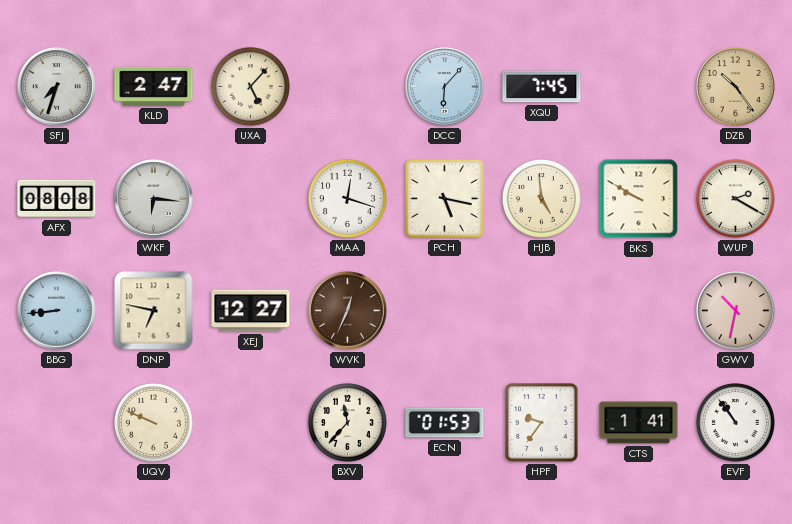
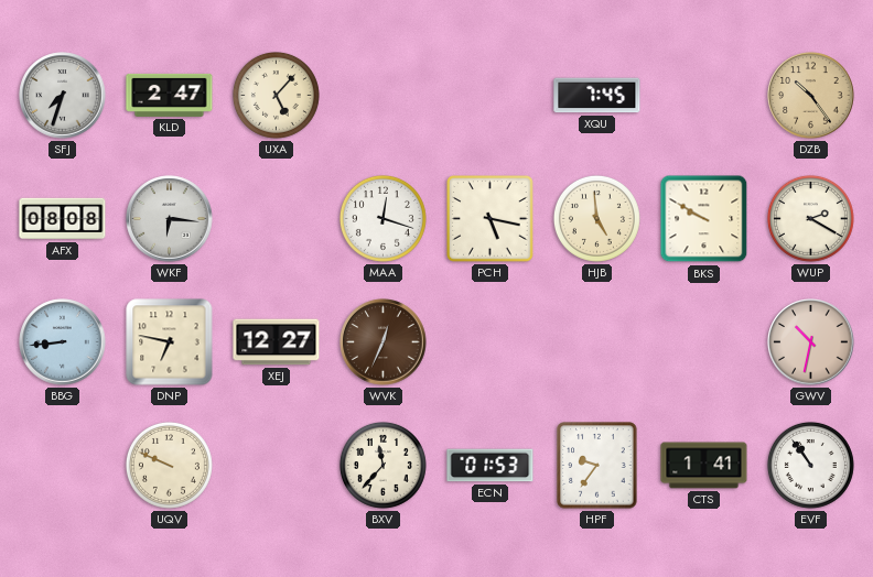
DCC: 6:07 -> none
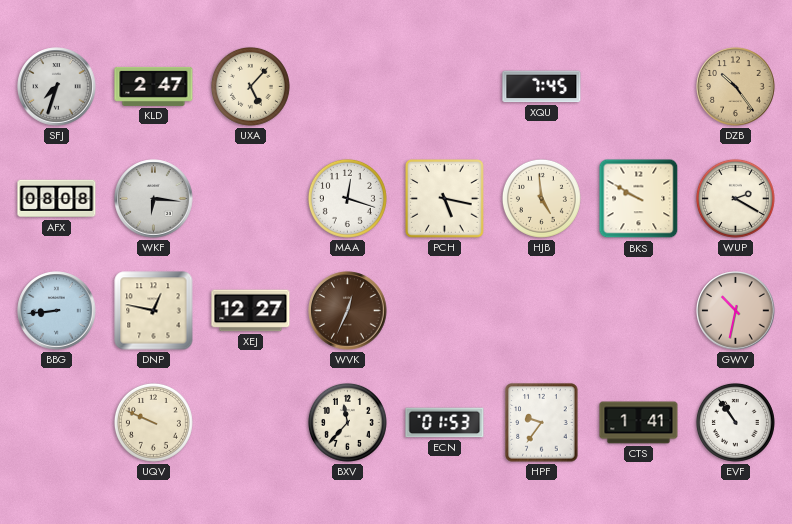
DNP: 6:47 -> 12:47
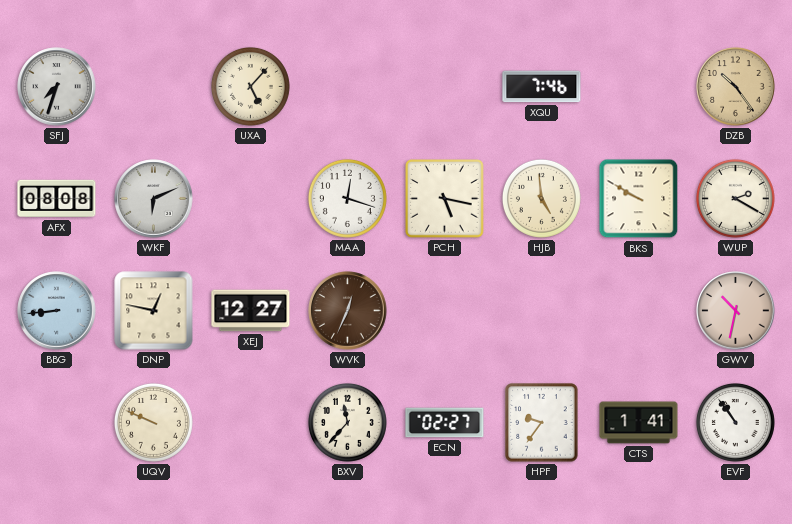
KLD: 2:47 -> none
XQU: 7:45 -> 7:46
WKF: 6:16 -> 6:11
ECN: 01:53 -> 02:27
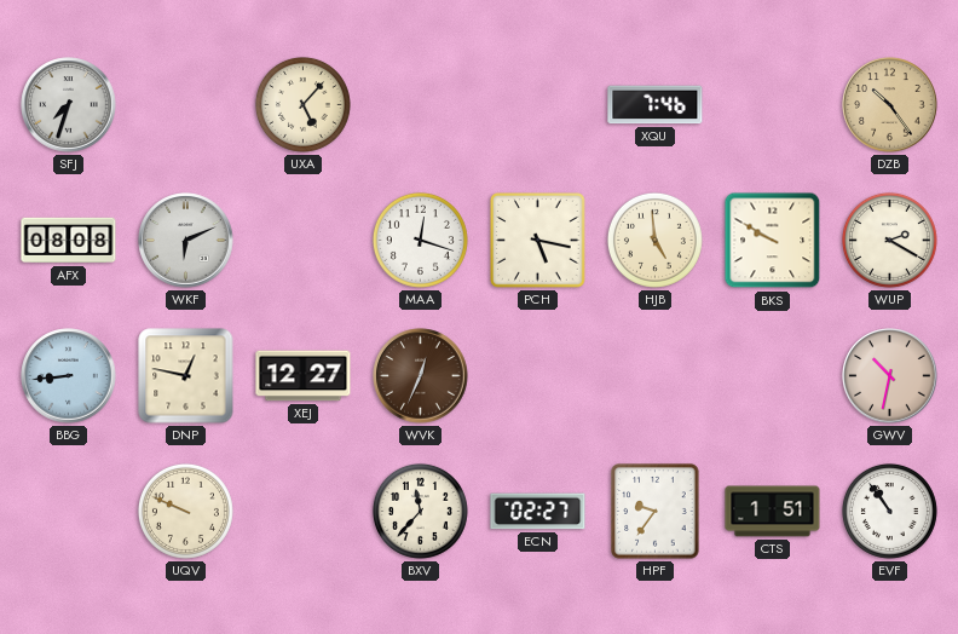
CTS: 1:41 -> 1:51
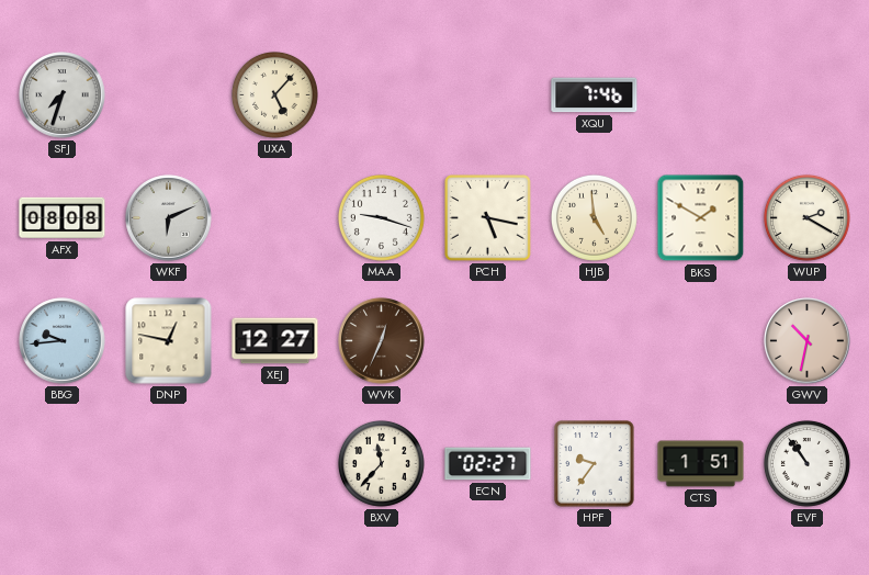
DZB: 10:24 -> none
MAA: 12:18 -> 9:18
BKS: 9:50 -> 1:50
BBG: 8:44 -> 9:44
UQV: 9:49 -> none
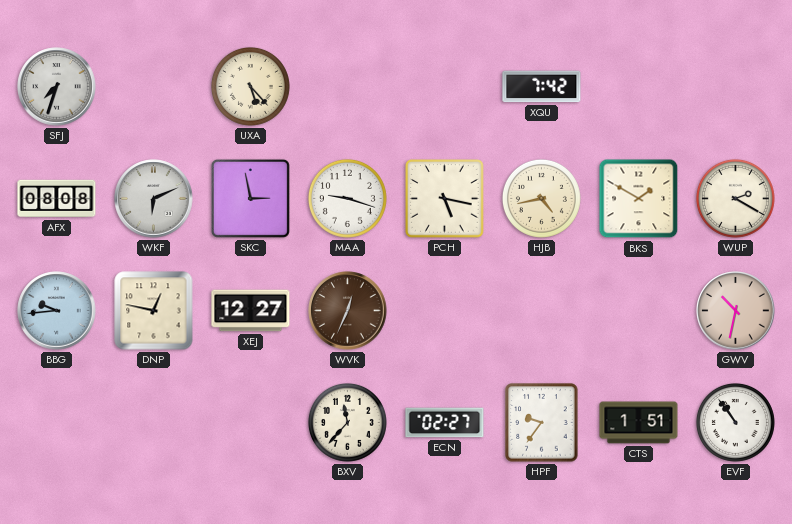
UXA: 5:07 -> 5:23
XQU: 7:46 -> 7:42
SKC: none -> 2:58
HJB: 4:59 -> 4:43
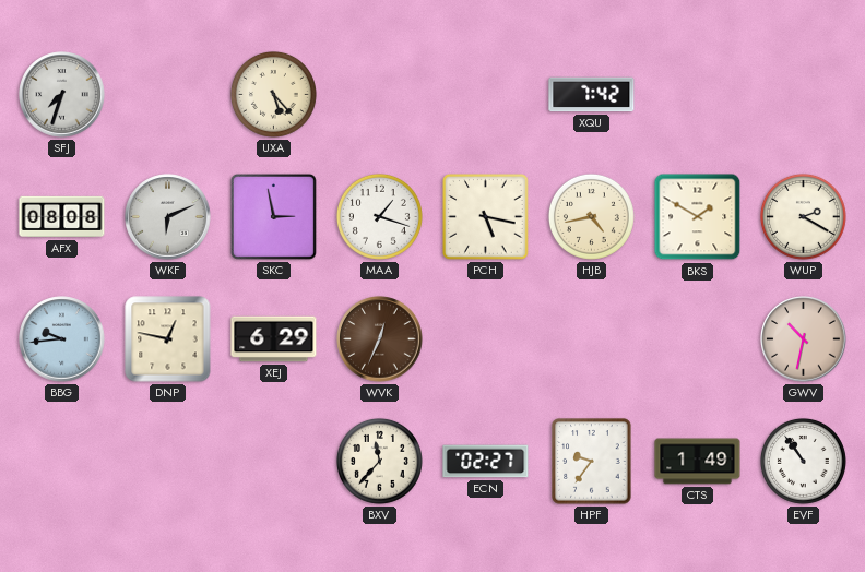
MAA: 9:18 -> 1:18
XEJ: 12:27 -> 6:29
CTS: 1:51 -> 1:49
